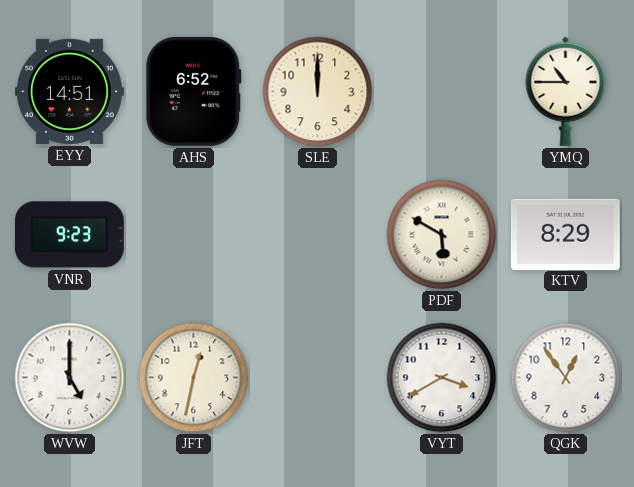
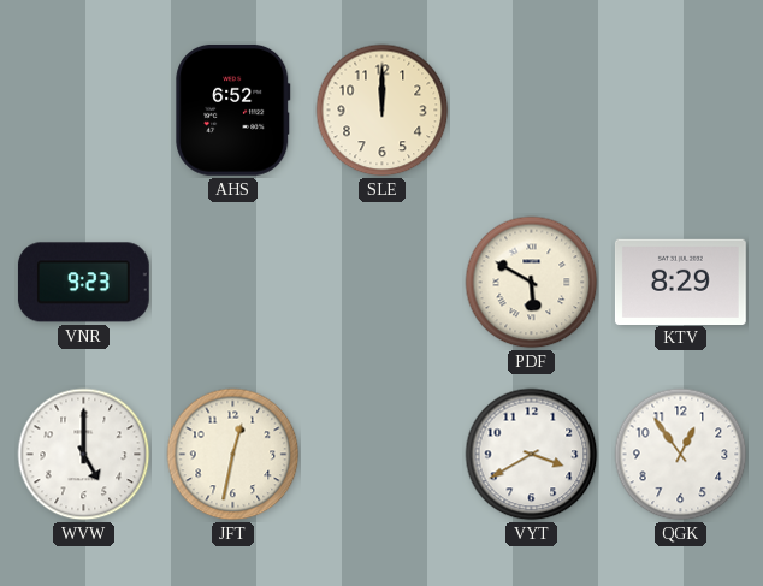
EYY: 14:51 -> none
YMQ: 10:45 -> none
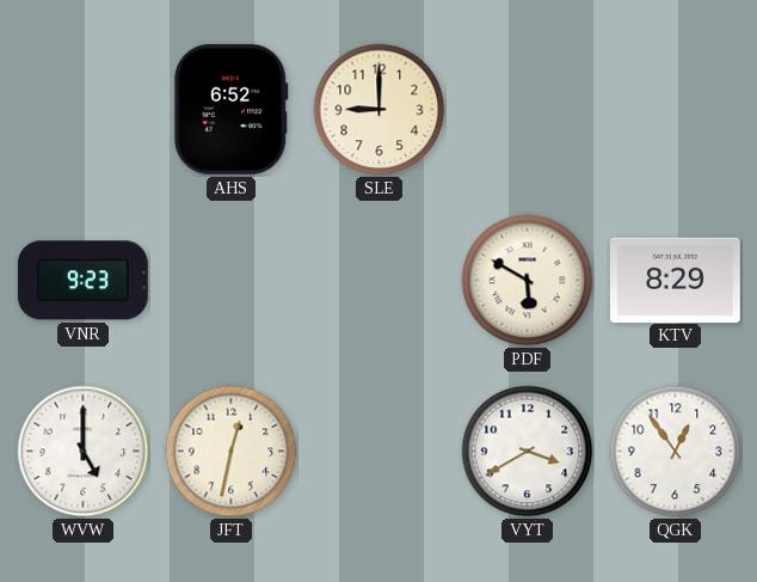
SLE: 12:00 -> 9:00
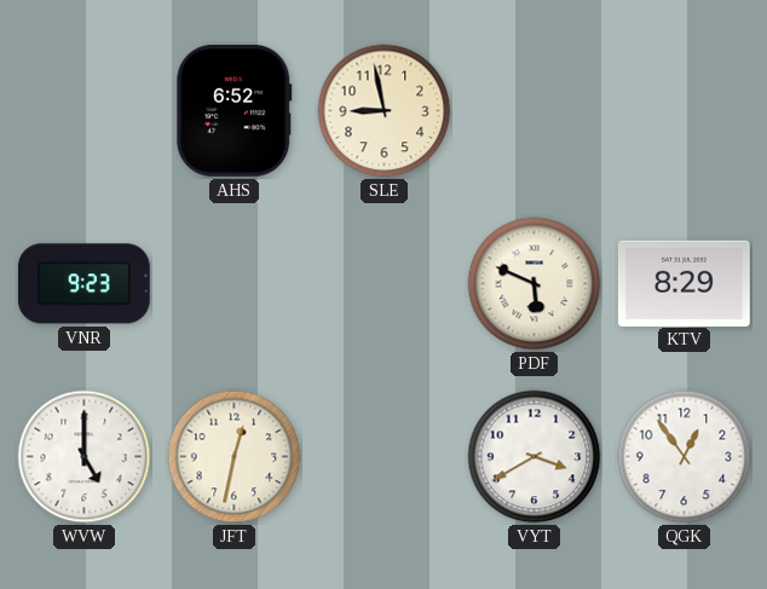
SLE: 9:00 -> 8:58
PDF: 5:50 -> 5:49
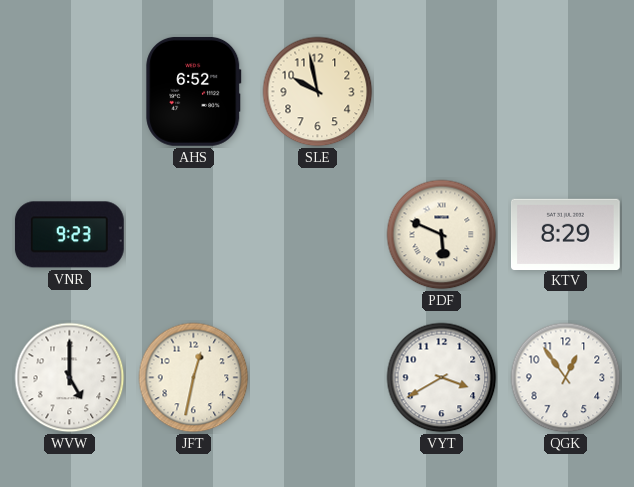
SLE: 8:58 -> 9:58
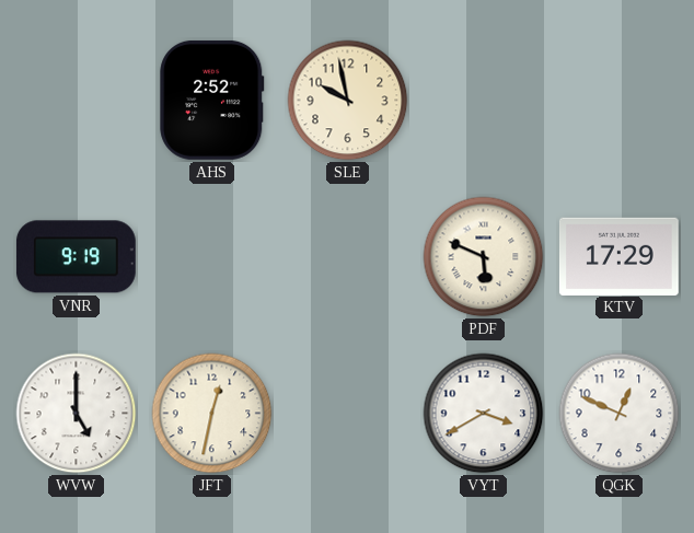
AHS: 6:52 -> 2:52
VNR: 9:23 -> 9:19
KTV: 8:29 -> 17:29
QGK: 12:54 -> 12:49
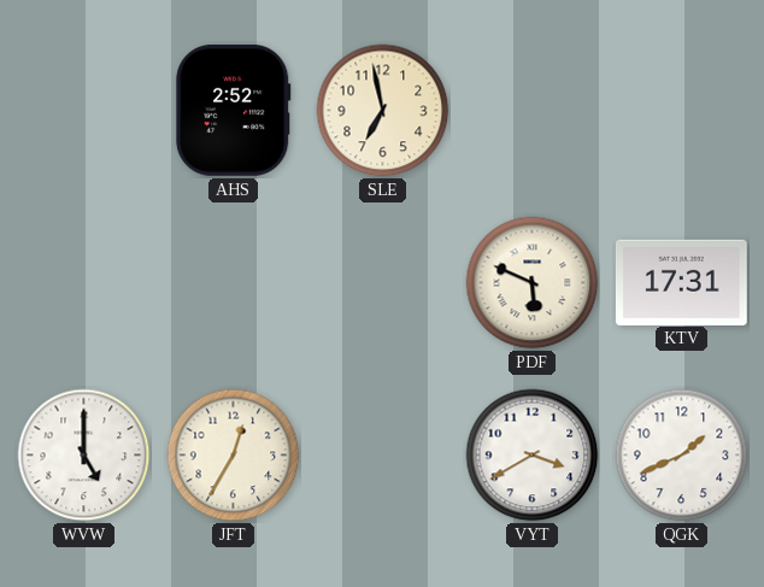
SLE: 9:58 -> 6:58
VNR: 9:19 -> none
KTV: 17:29 -> 17:31
JFT: 12:32 -> 12:35
QGK: 12:49 -> 1:41
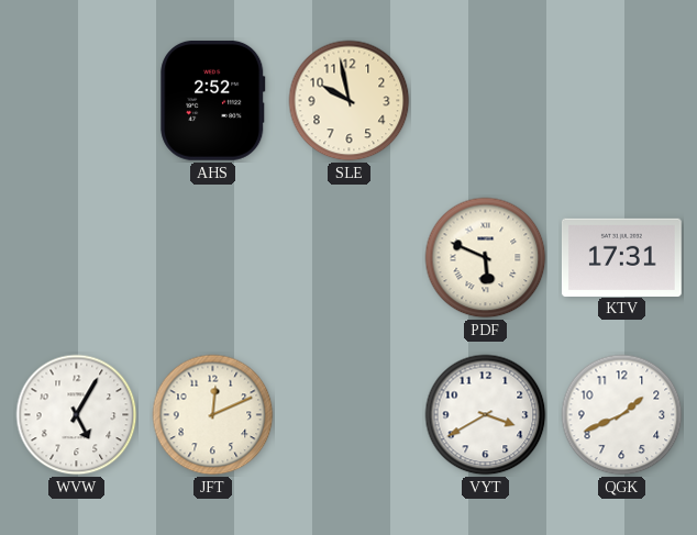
SLE: 6:58 -> 9:58
WVW: 5:00 -> 5:05
JFT: 12:35 -> 12:11
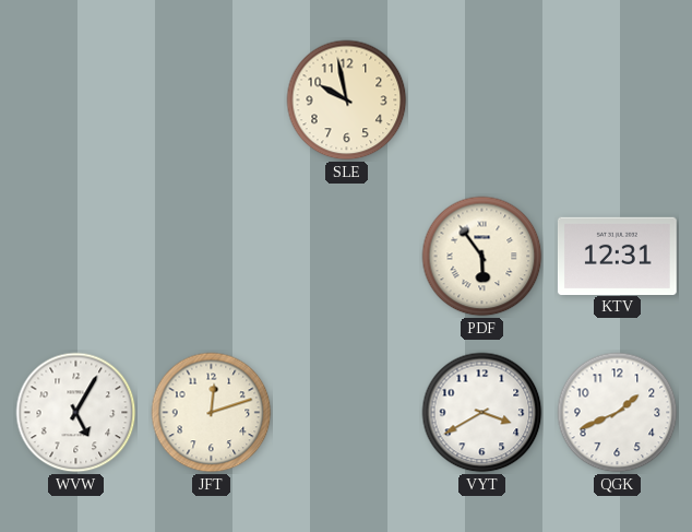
AHS: 2:52 -> none
PDF: 5:49 -> 5:54
KTV: 17:31 -> 12:31
JFT: 12:11 -> 12:12
